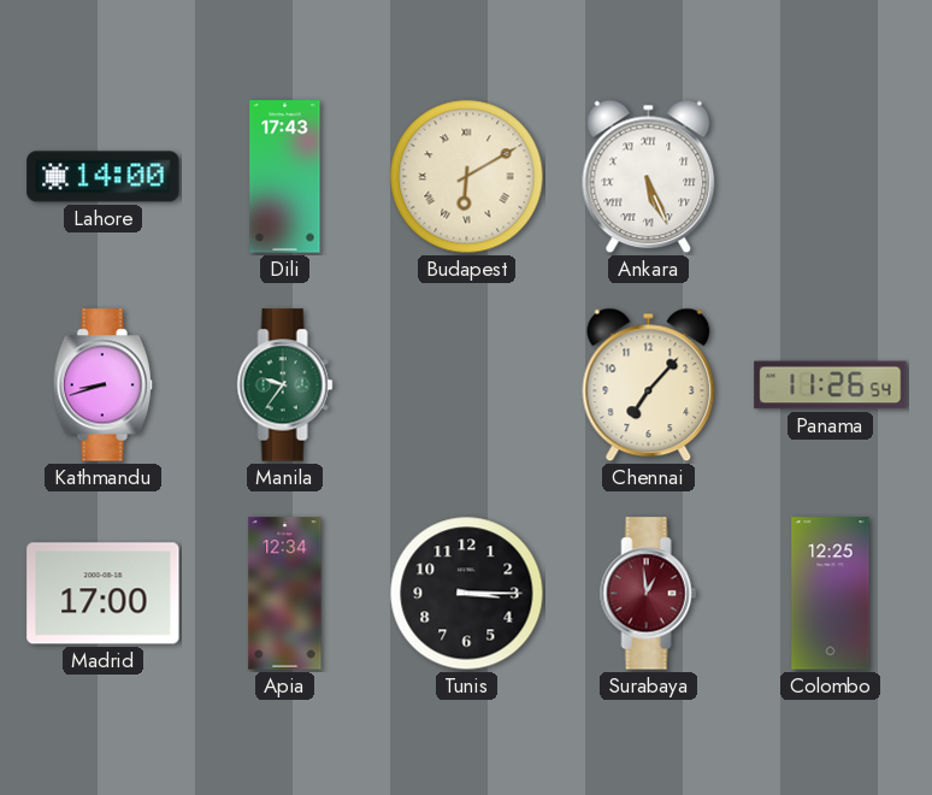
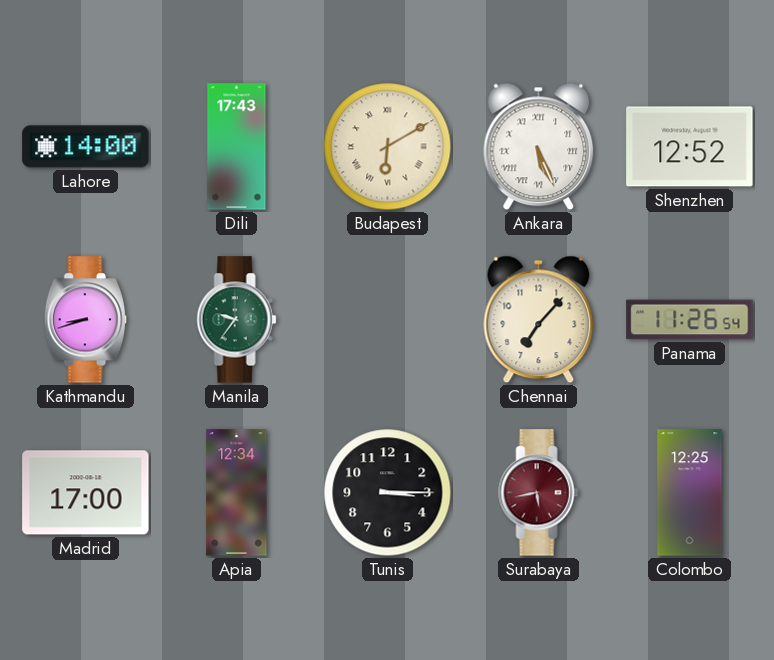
Shenzhen: none -> 12:52
Surabaya: 12:59 -> 5:43
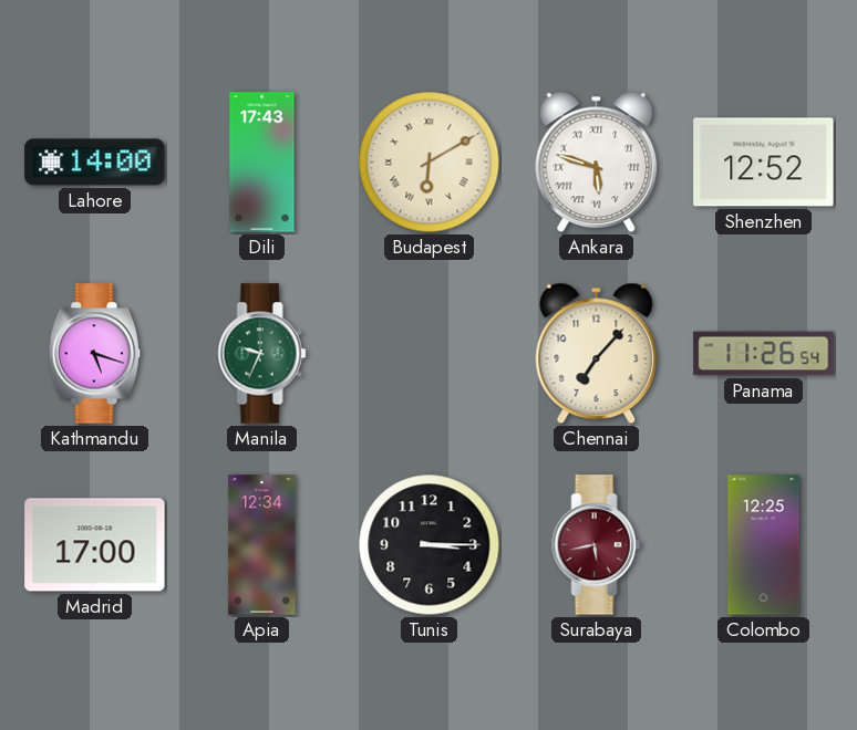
Ankara: 5:26 -> 5:48
Kathmandu: 8:42 -> 5:18
Manila: 9:36 -> 9:34
